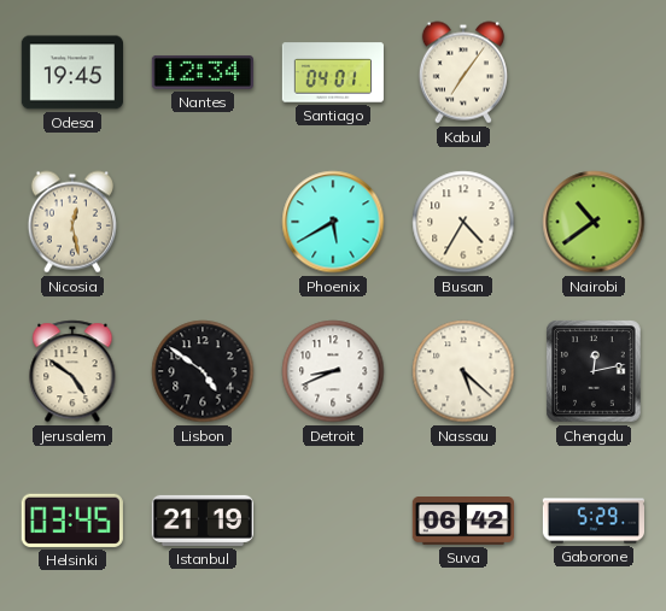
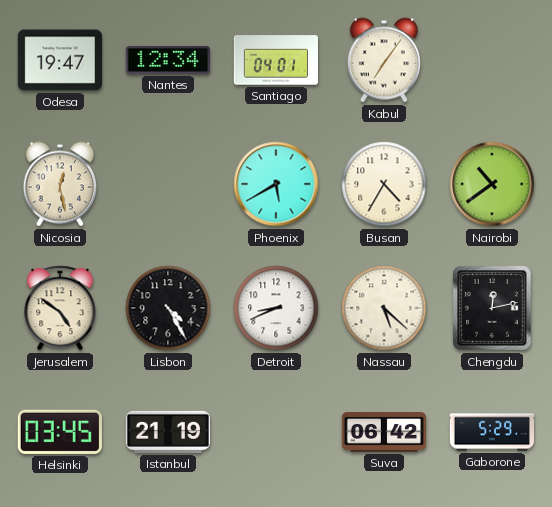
Odesa: 19:45 -> 19:47
Lisbon: 4:51 -> 4:25
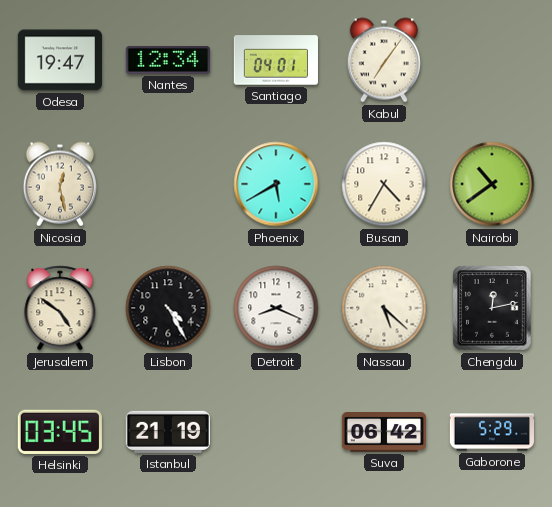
Detroit: 8:41 -> 8:19
